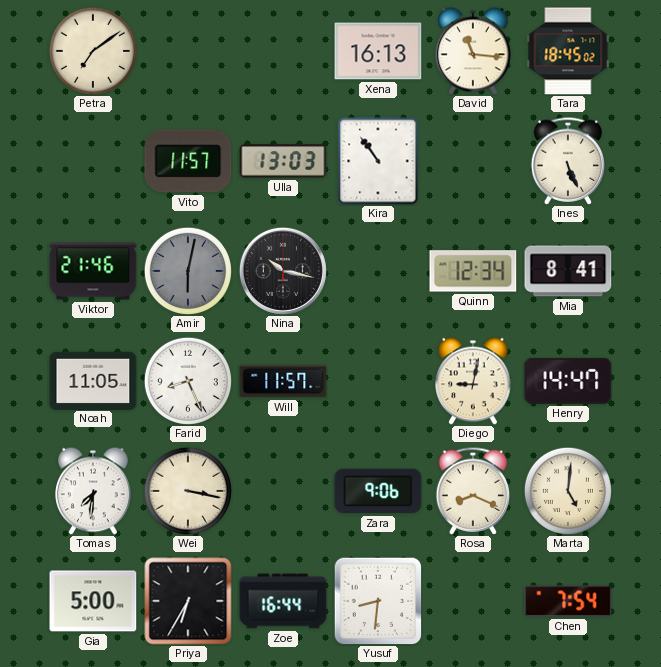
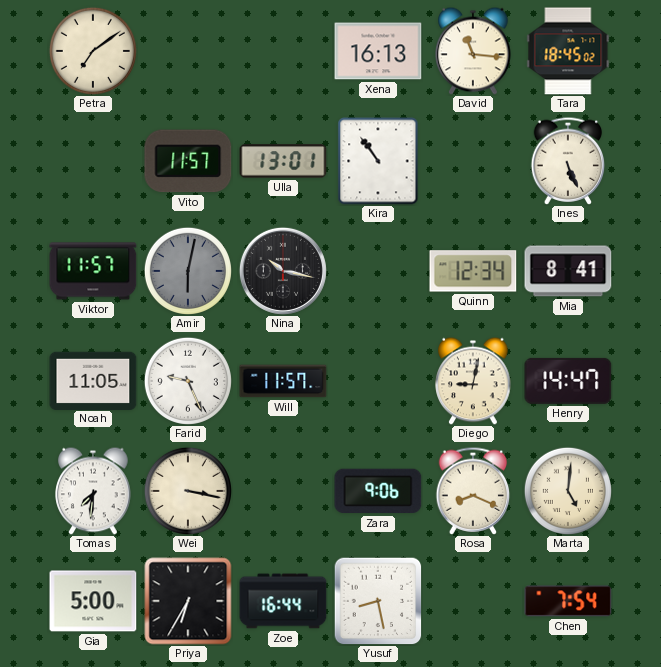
Ulla: 13:03 -> 13:01
Viktor: 21:46 -> 11:57
Farid: 8:26 -> 9:26
Yusuf: 8:31 -> 8:28
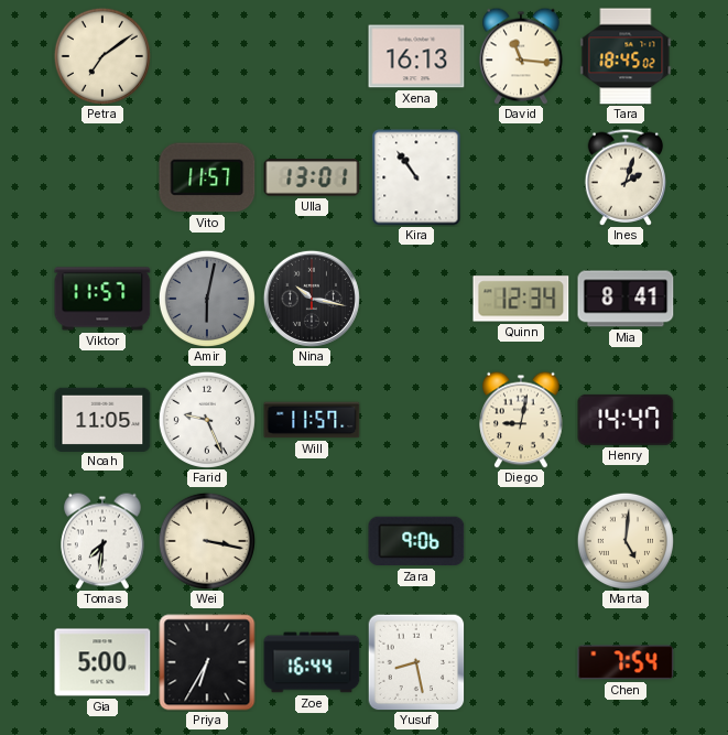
Ines: 5:26 -> 2:03
Rosa: 8:19 -> none
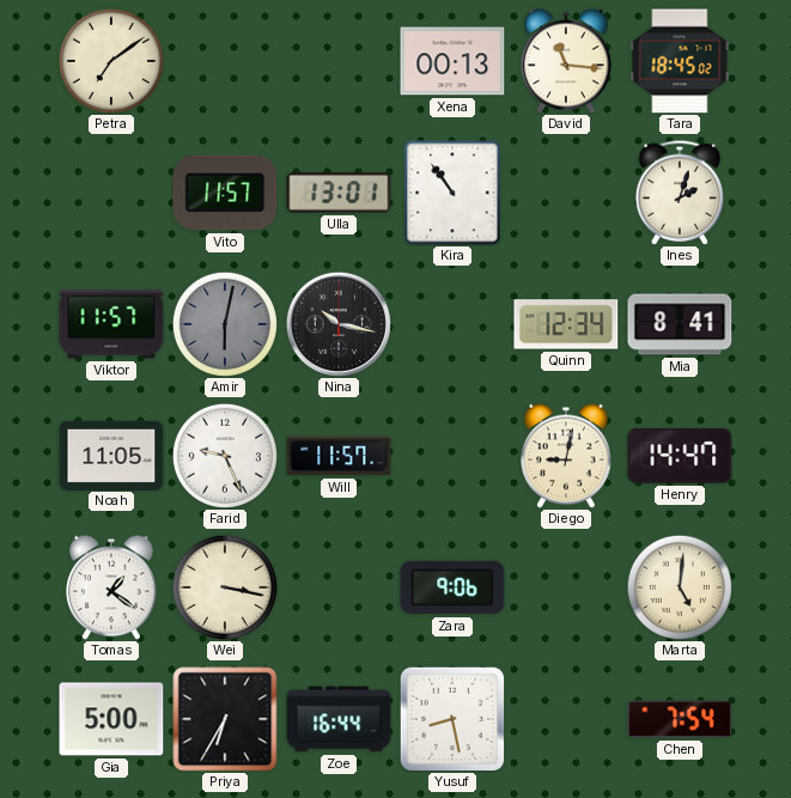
Xena: 16:13 -> 00:13
Tomas: 7:31 -> 1:21
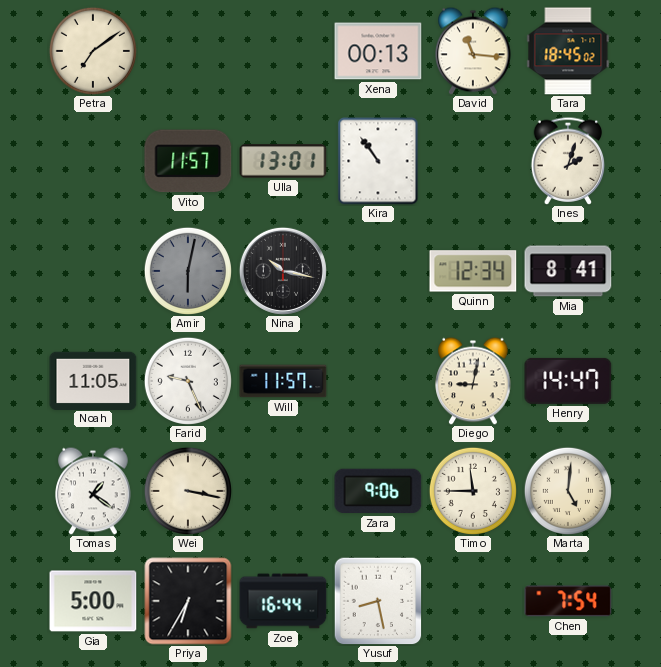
Viktor: 11:57 -> none
Timo: none -> 11:45
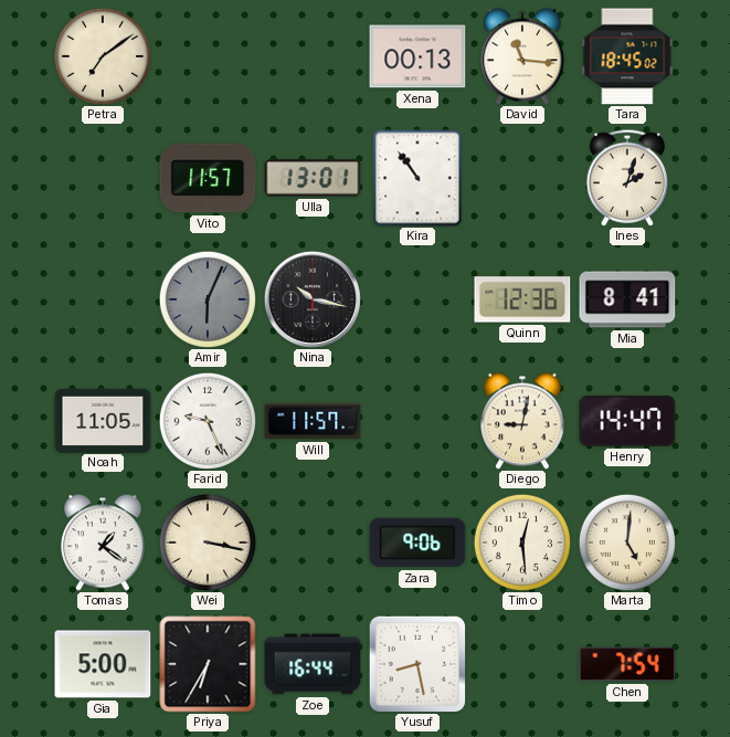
Amir: 6:02 -> 6:04
Quinn: 12:34 -> 12:36
Timo: 11:45 -> 12:29
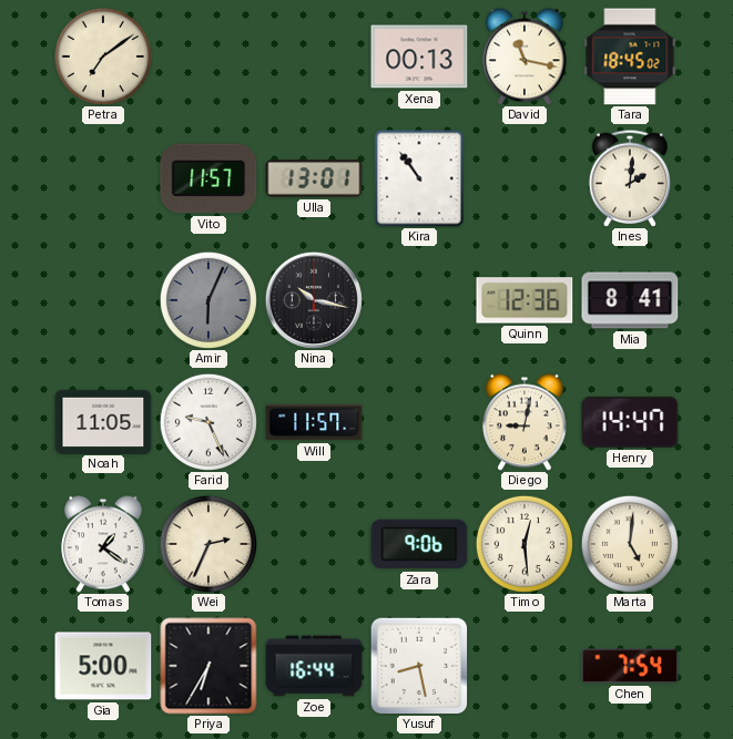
David: 11:16 -> 11:17
Ines: 2:03 -> 2:01
Wei: 3:17 -> 2:34
